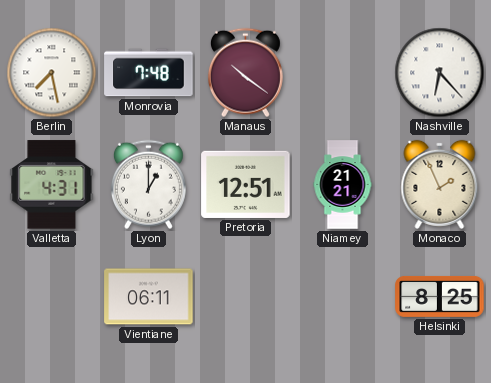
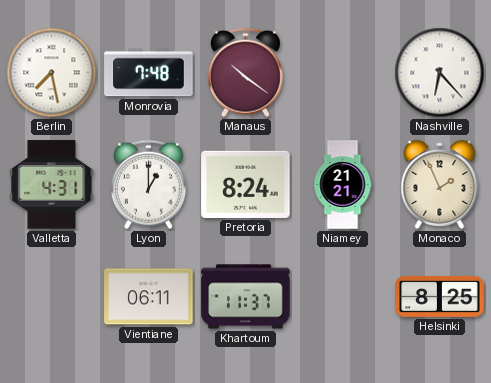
Pretoria: 12:51 -> 8:24
Khartoum: none -> 11:37
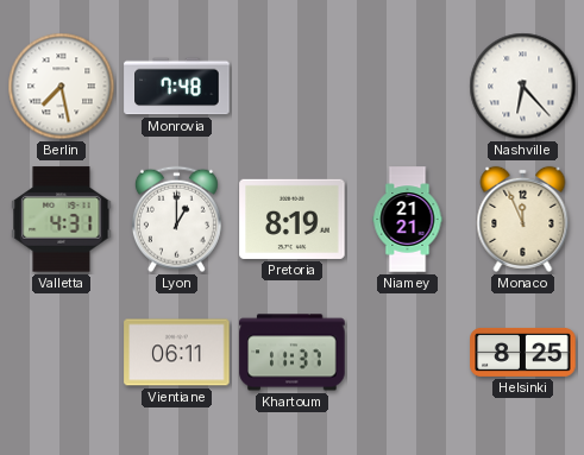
Manaus: 10:21 -> none
Pretoria: 8:24 -> 8:19
Monaco: 1:56 -> 11:56
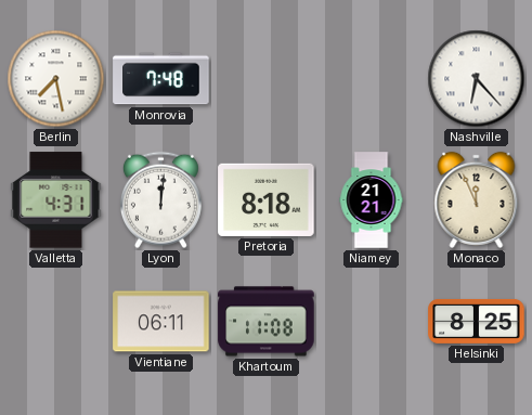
Lyon: 1:00 -> 12:01
Pretoria: 8:19 -> 8:18
Khartoum: 11:37 -> 11:08
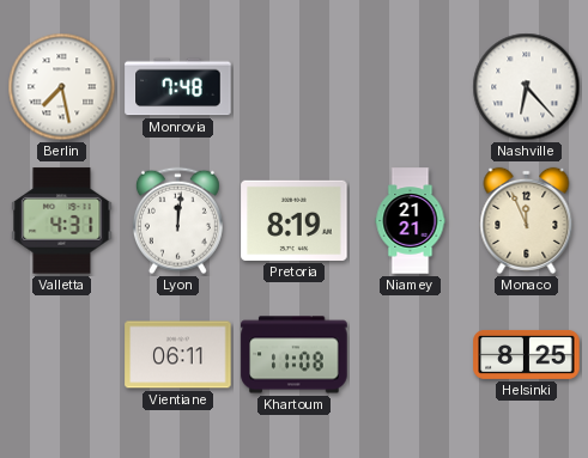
Pretoria: 8:18 -> 8:19
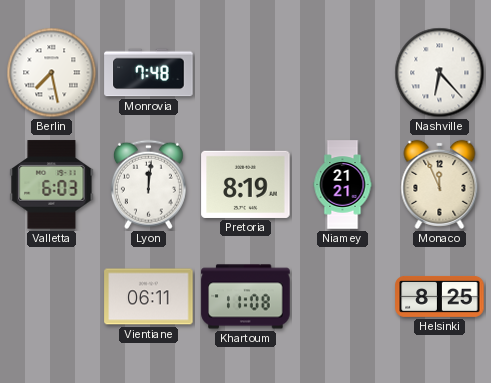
Valletta: 4:31 -> 6:03
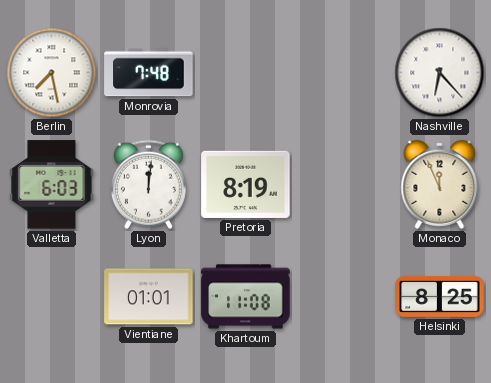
Niamey: 21:21 -> none
Vientiane: 06:11 -> 01:01
